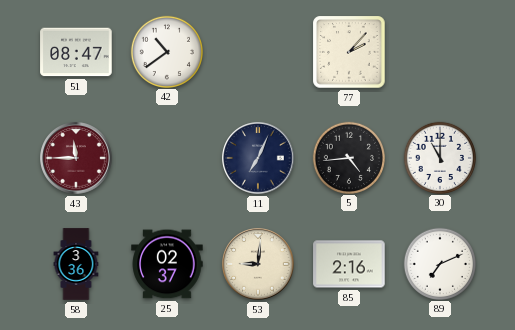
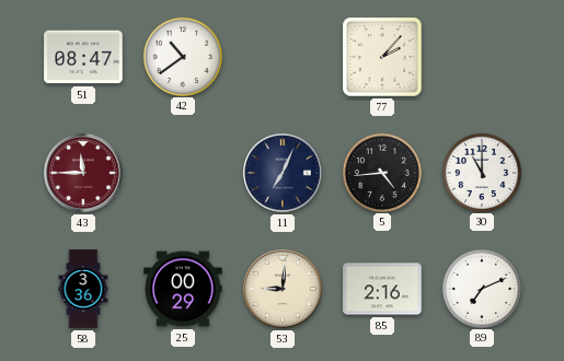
25: 02:37 -> 00:29
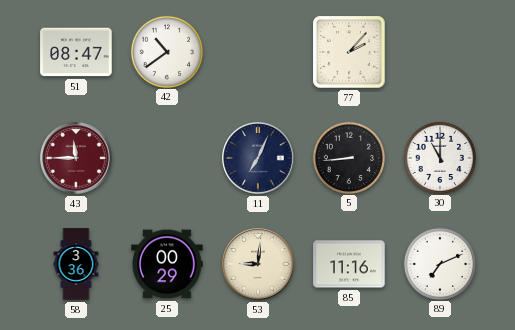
5: 4:44 -> 8:44
85: 2:16 -> 11:16
